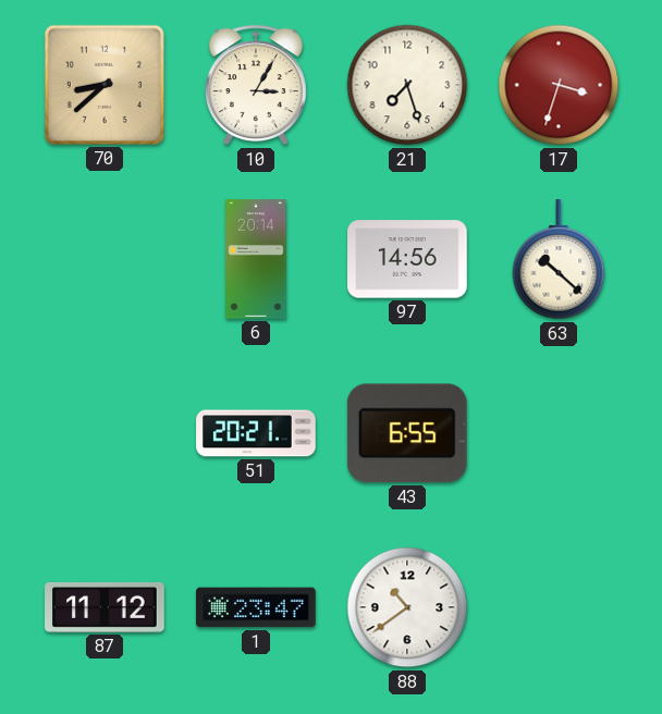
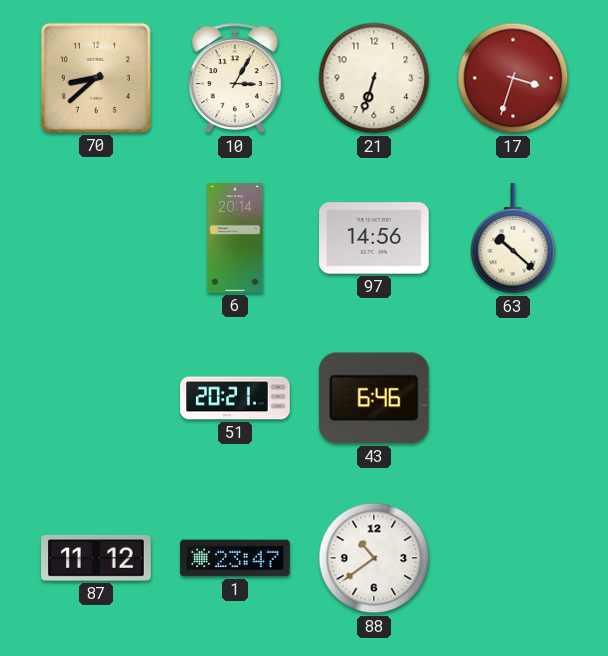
21: 7:27 -> 6:33
43: 6:55 -> 6:46
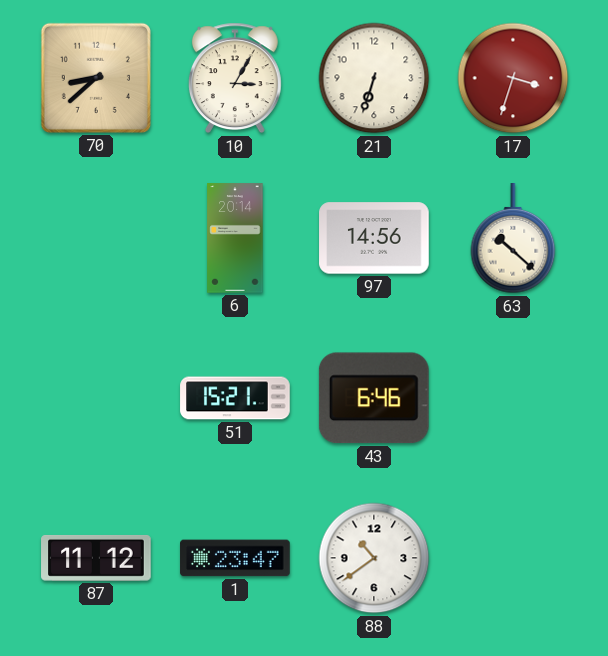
51: 20:21 -> 15:21
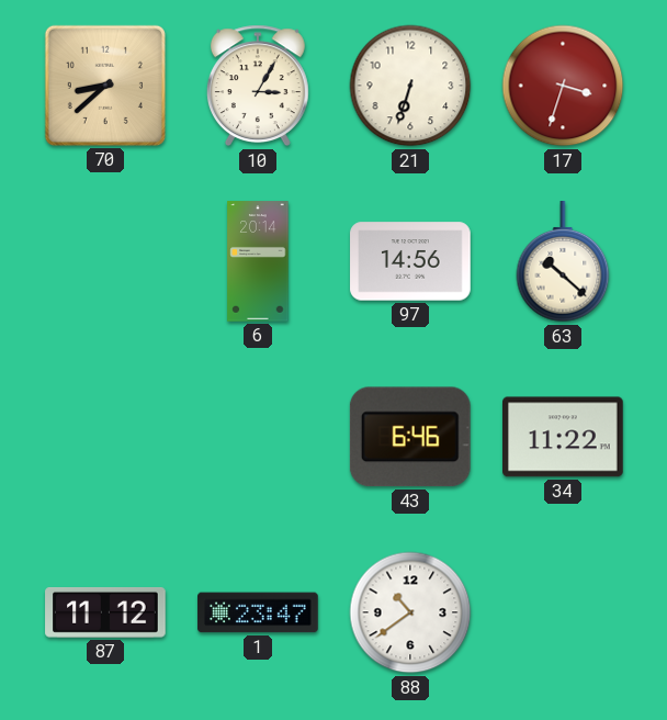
51: 15:21 -> none
34: none -> 11:22
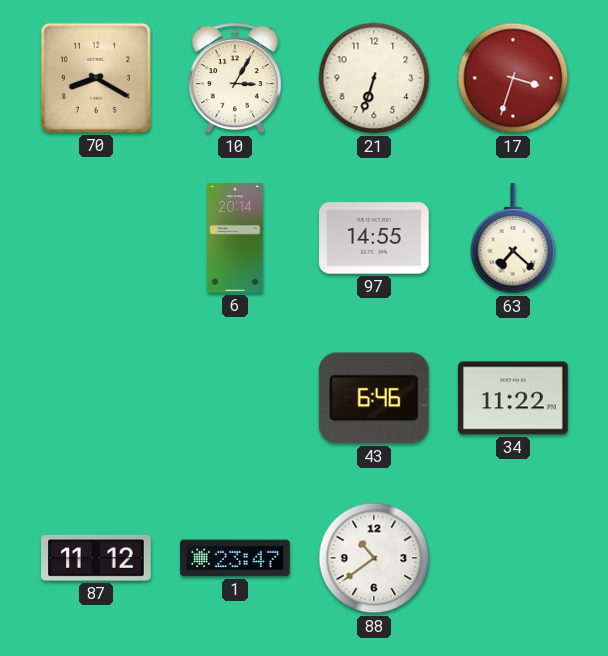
70: 8:38 -> 8:20
97: 14:56 -> 14:55
63: 10:22 -> 7:22
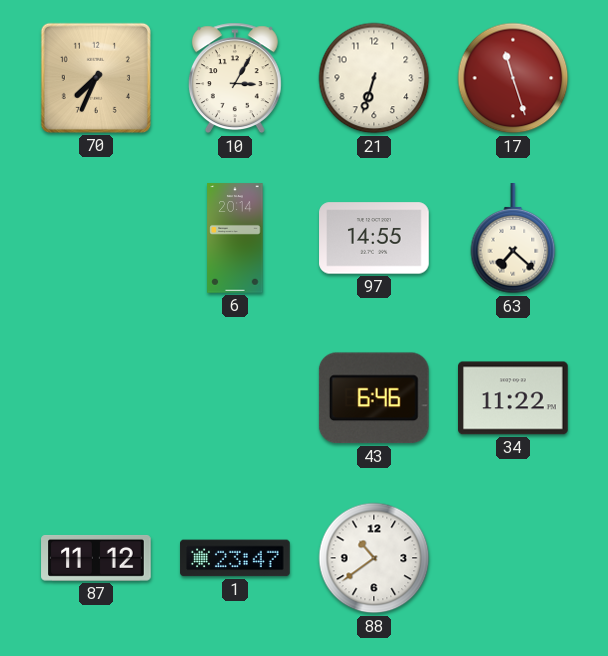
70: 8:20 -> 7:34
17: 3:33 -> 11:27
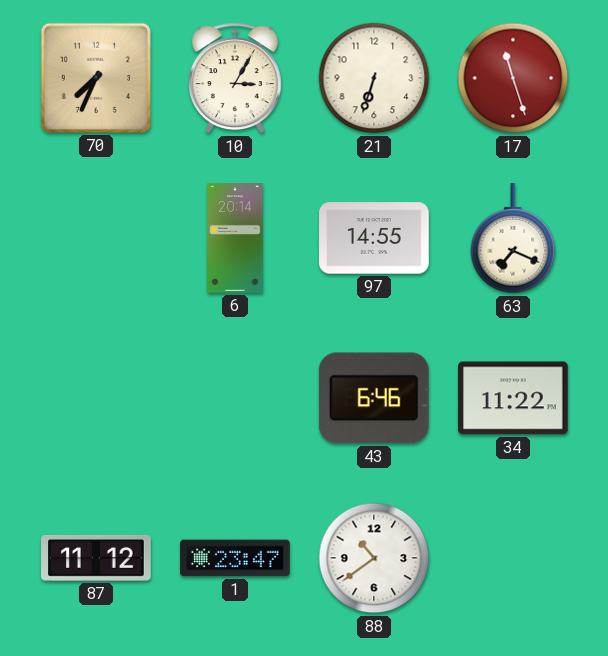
63: 7:22 -> 7:19
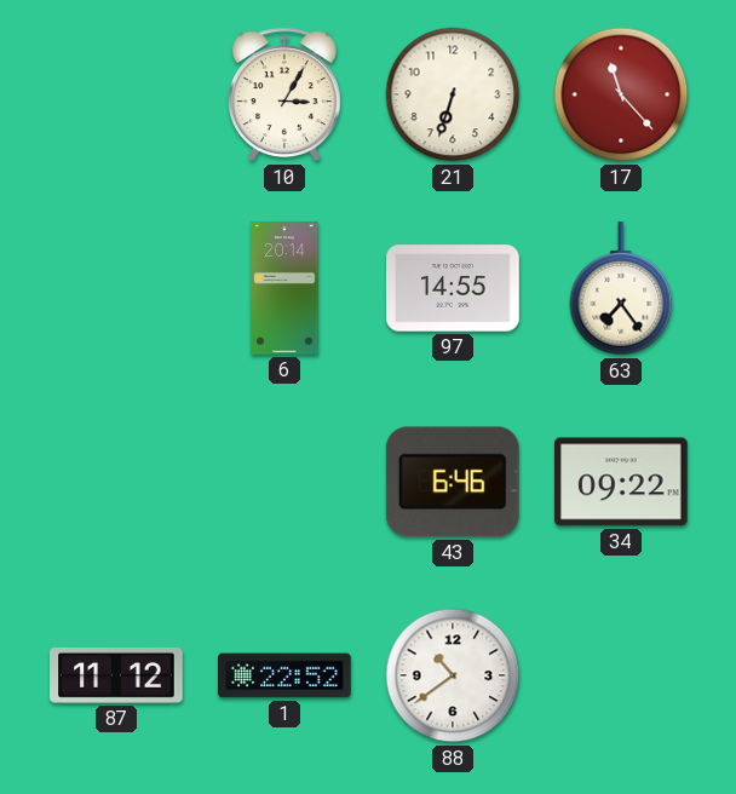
70: 7:34 -> none
17: 11:27 -> 11:23
63: 7:19 -> 7:24
34: 11:22 -> 09:22
1: 23:47 -> 22:52
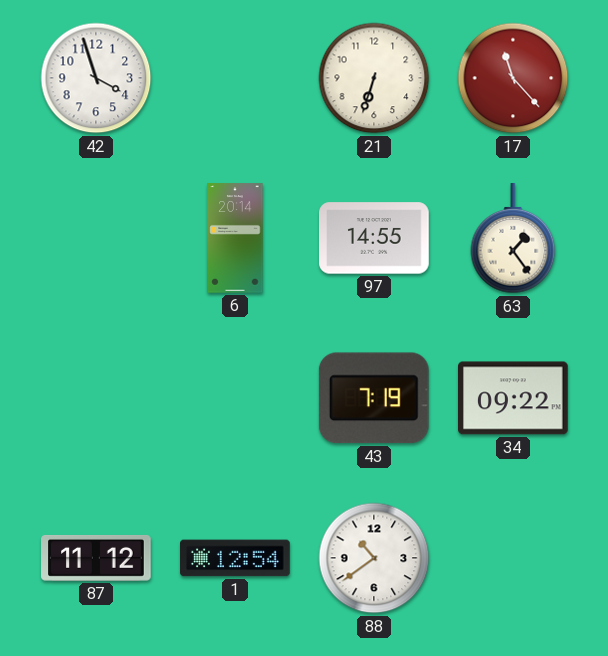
42: none -> 3:57
10: 3:05 -> none
63: 7:24 -> 1:24
43: 6:46 -> 7:19
1: 22:52 -> 12:54
